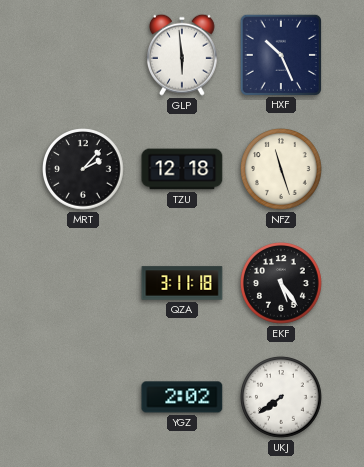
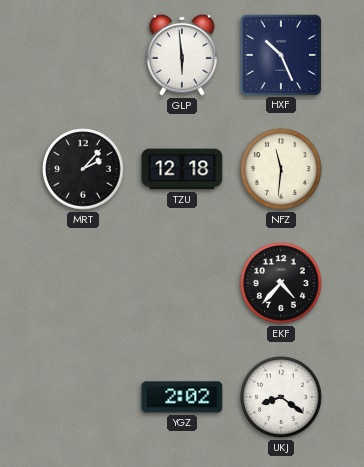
NFZ: 11:27 -> 11:31
QZA: 3:11 -> none
EKF: 5:24 -> 4:37
UKJ: 7:39 -> 8:21
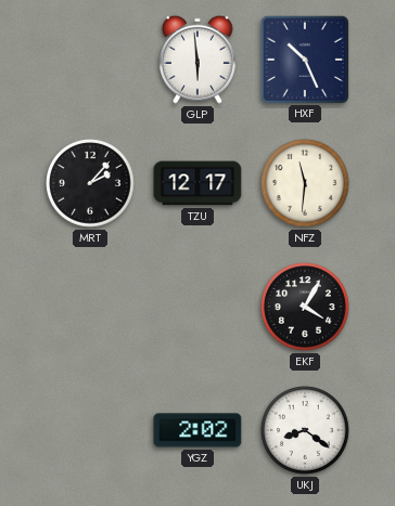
TZU: 12:18 -> 12:17
EKF: 4:37 -> 4:05
